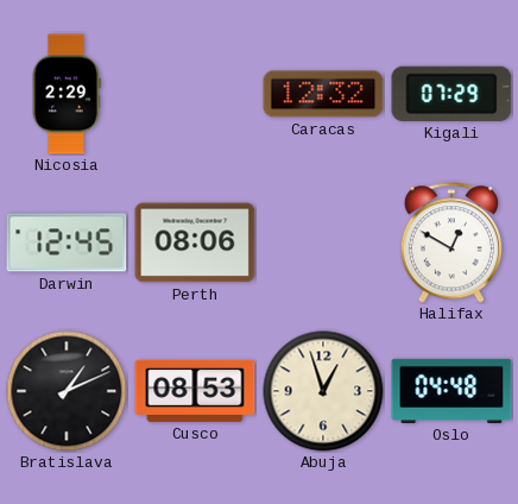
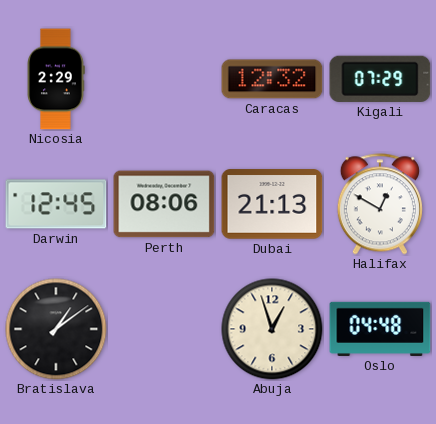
Dubai: none -> 21:13
Bratislava: 1:11 -> 1:09
Cusco: 08:53 -> none
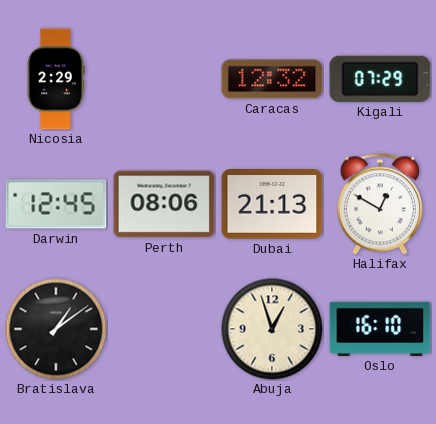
Oslo: 04:48 -> 16:10
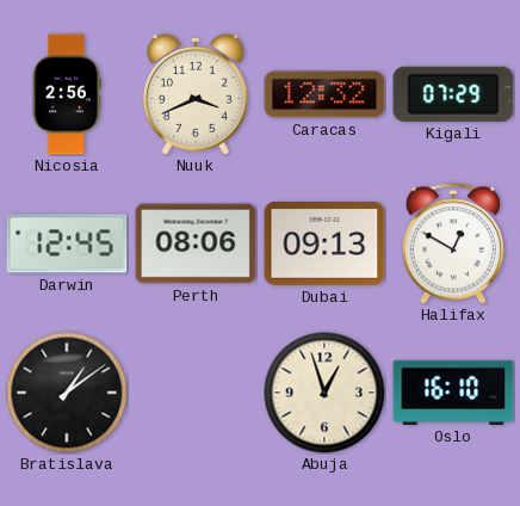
Nicosia: 2:29 -> 2:56
Nuuk: none -> 3:41
Dubai: 21:13 -> 09:13
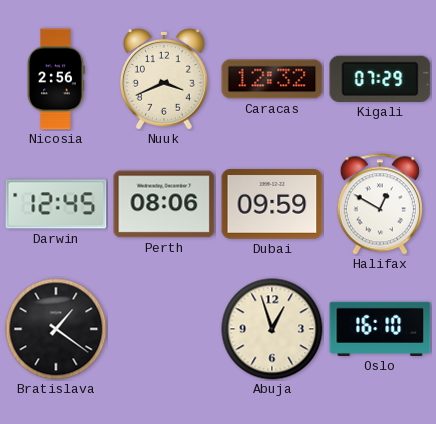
Dubai: 09:13 -> 09:59
Bratislava: 1:09 -> 1:21
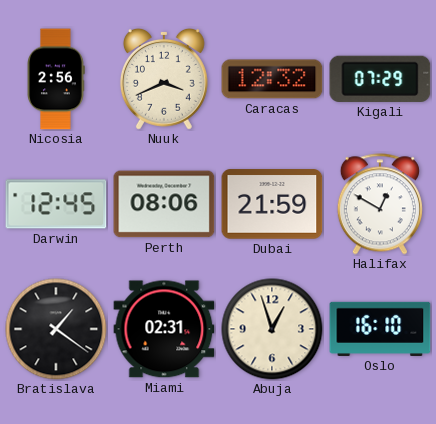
Dubai: 09:59 -> 21:59
Miami: none -> 02:31
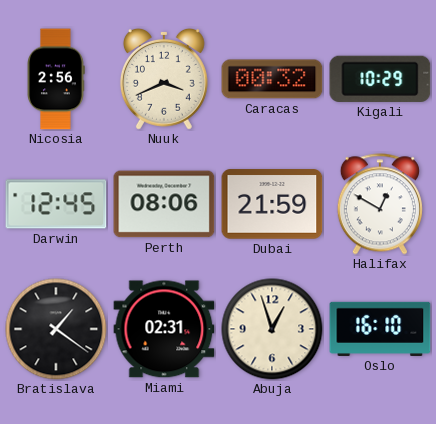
Caracas: 12:32 -> 00:32
Kigali: 07:29 -> 10:29
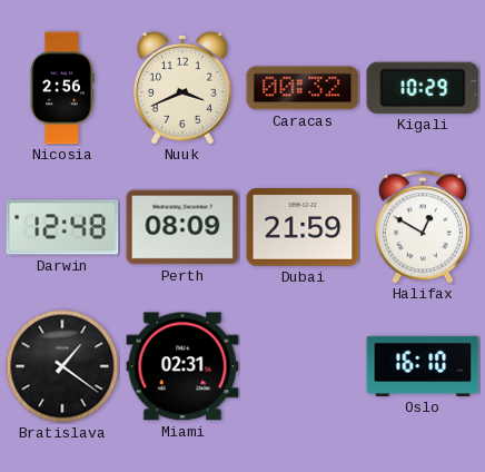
Darwin: 12:45 -> 12:48
Perth: 08:06 -> 08:09
Abuja: 12:57 -> none
